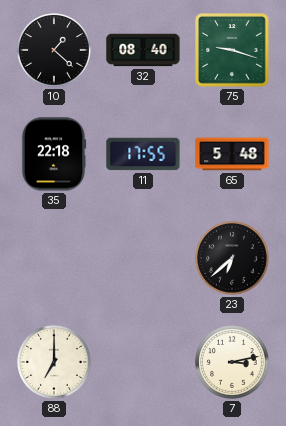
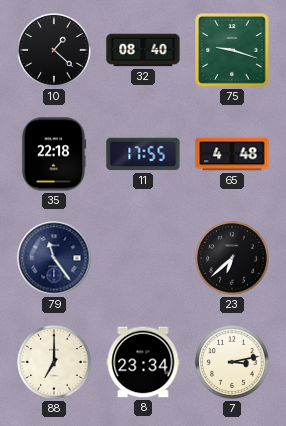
65: 5:48 -> 4:48
79: none -> 11:24
8: none -> 23:34
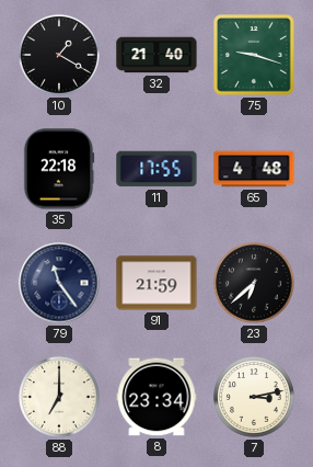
10: 1:22 -> 1:20
32: 08:40 -> 21:40
91: none -> 21:59
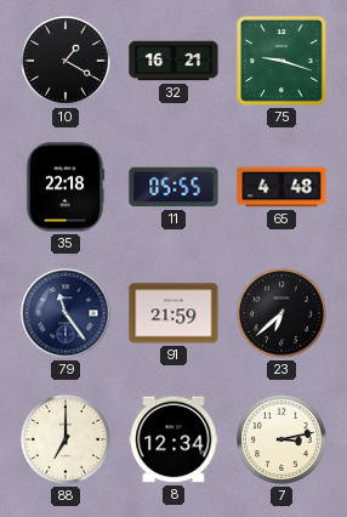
32: 21:40 -> 16:21
11: 17:55 -> 05:55
8: 23:34 -> 12:34
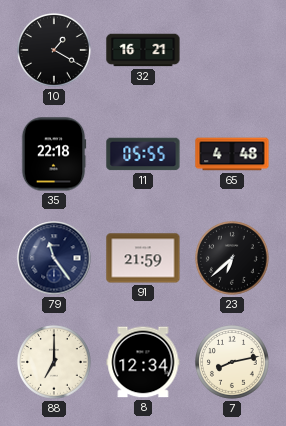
75: 9:18 -> none
7: 3:13 -> 8:13
